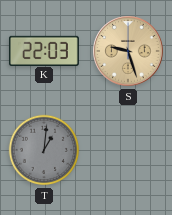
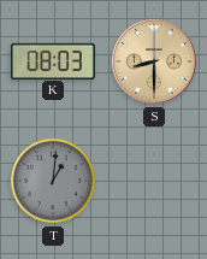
K: 22:03 -> 08:03
S: 9:27 -> 8:30
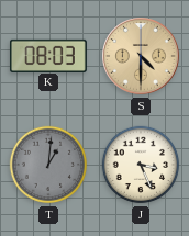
S: 8:30 -> 4:30
J: none -> 3:26
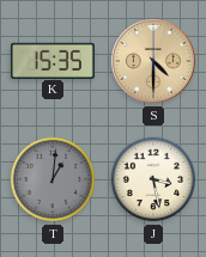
K: 08:03 -> 15:35
J: 3:26 -> 3:28
